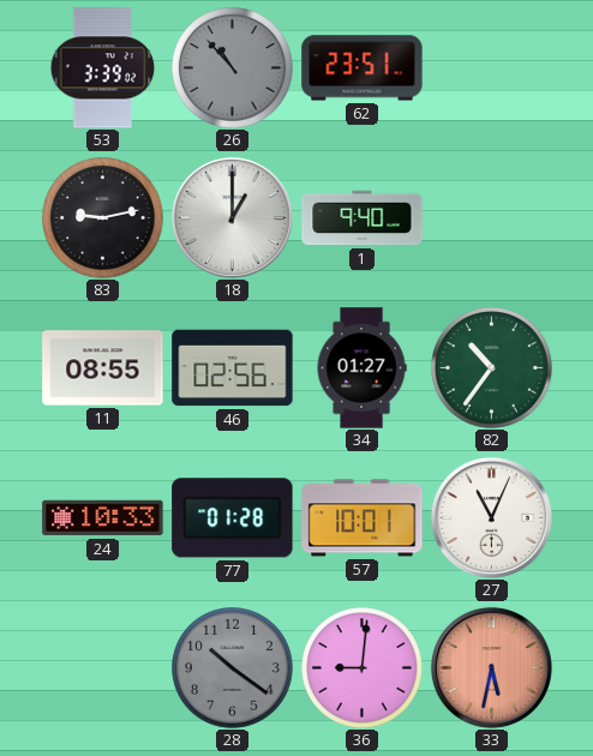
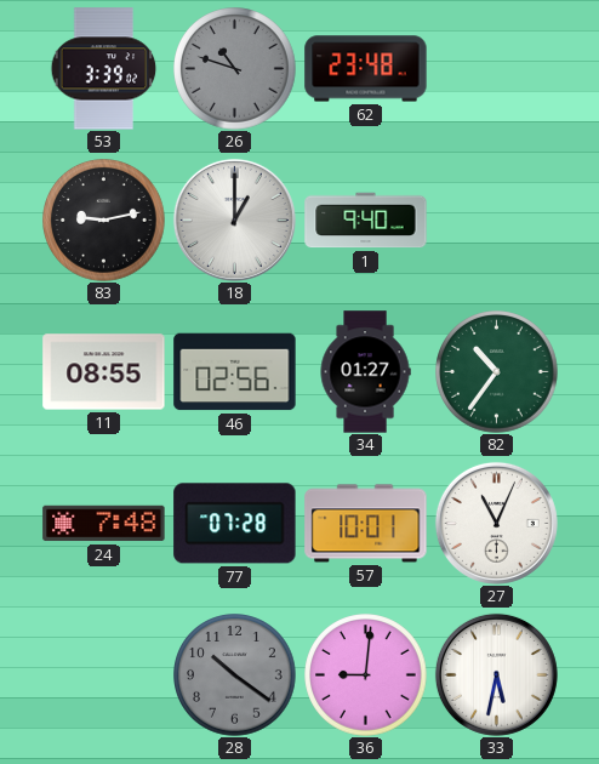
26: 10:53 -> 10:48
62: 23:51 -> 23:48
24: 10:33 -> 7:48
77: 01:28 -> 07:28
33 dial: salmon -> white
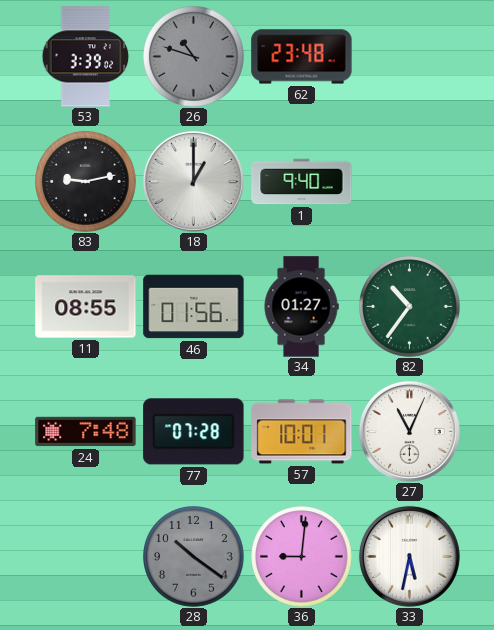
46: 02:56 -> 01:56
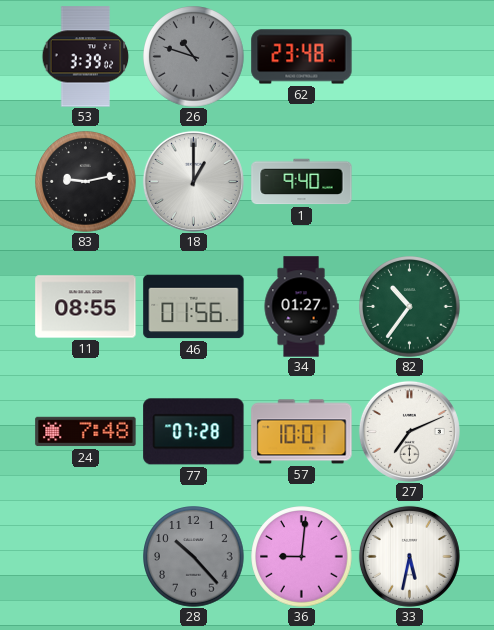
27: 11:04 -> 7:11
28: 10:21 -> 10:23
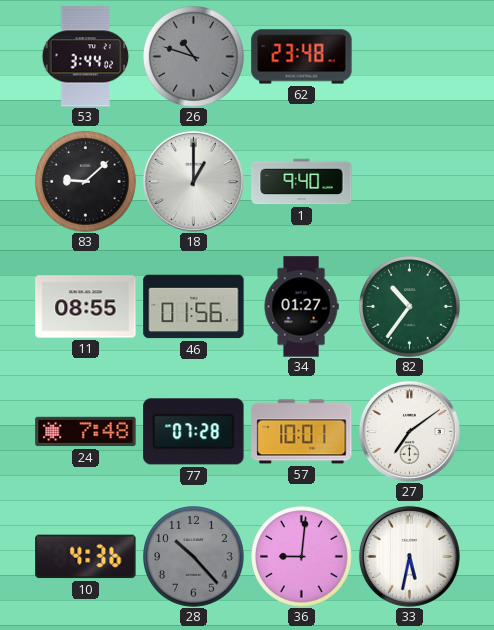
53: 3:39 -> 3:44
83: 9:13 -> 9:08
27: 7:11 -> 7:09
10: none -> 4:36
